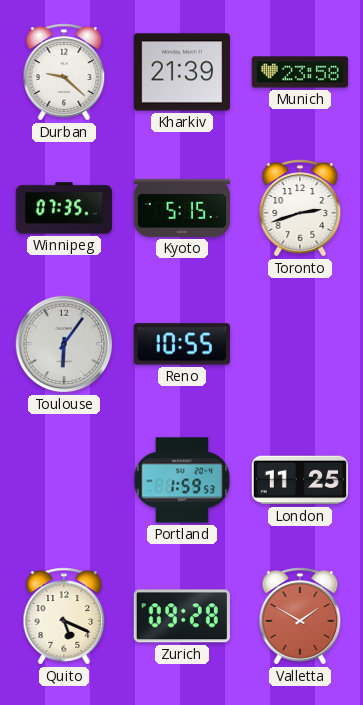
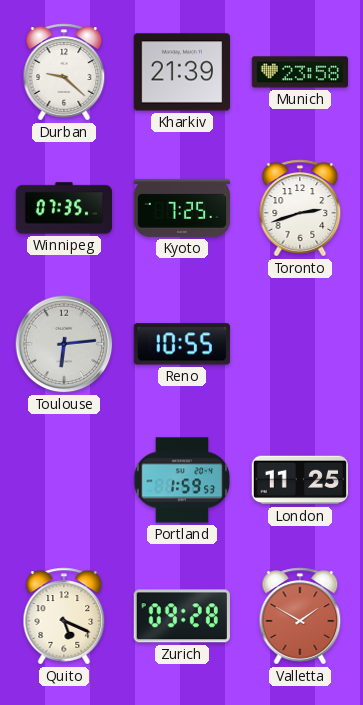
Kyoto: 5:15 -> 7:25
Toulouse: 6:06 -> 6:14
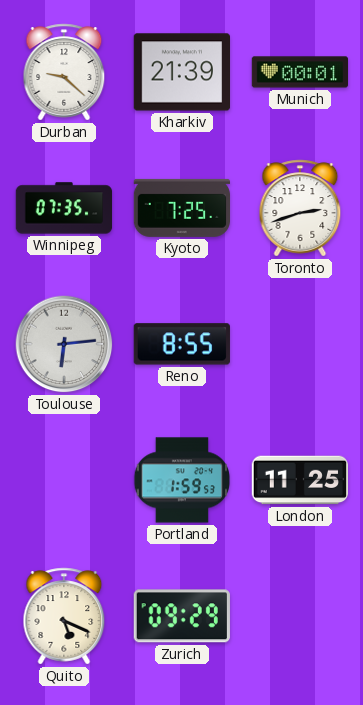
Munich: 23:58 -> 00:01
Reno: 10:55 -> 8:55
Zurich: 09:28 -> 09:29
Valletta: 1:50 -> none
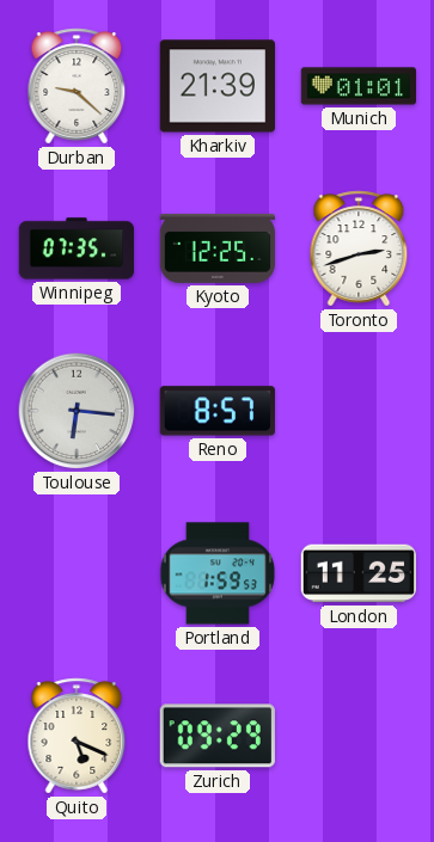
Munich: 00:01 -> 01:01
Kyoto: 7:25 -> 12:25
Toulouse: 6:14 -> 6:16
Reno: 8:55 -> 8:57
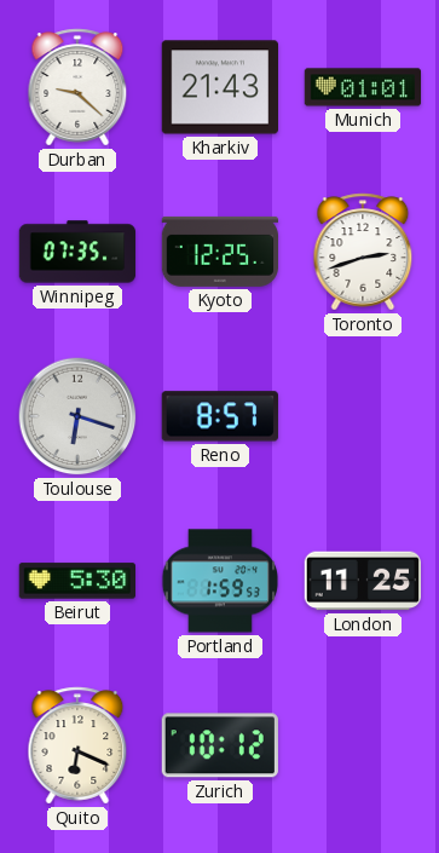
Kharkiv: 21:39 -> 21:43
Toulouse: 6:16 -> 6:18
Beirut: none -> 5:30
Quito: 5:19 -> 6:19
Zurich: 09:29 -> 10:12
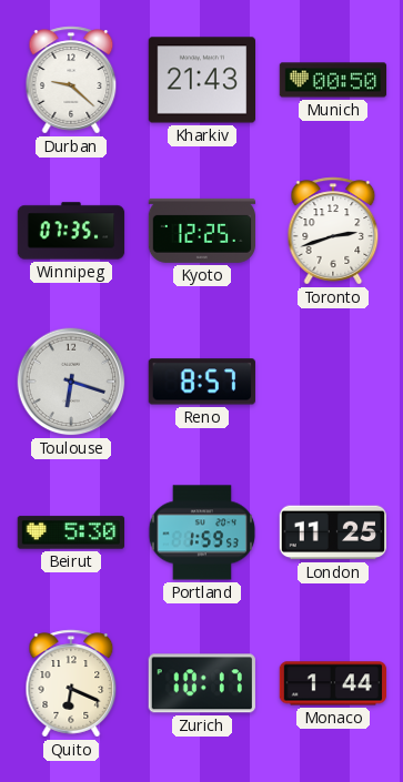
Munich: 01:01 -> 00:50
Zurich: 10:12 -> 10:17
Monaco: none -> 1:44
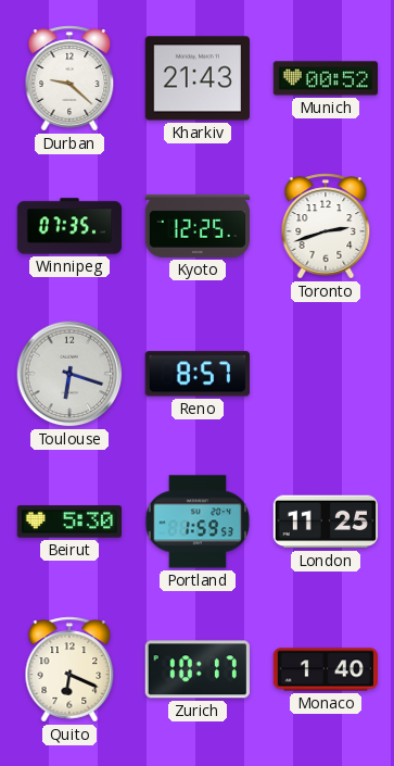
Munich: 00:50 -> 00:52
Monaco: 1:44 -> 1:40
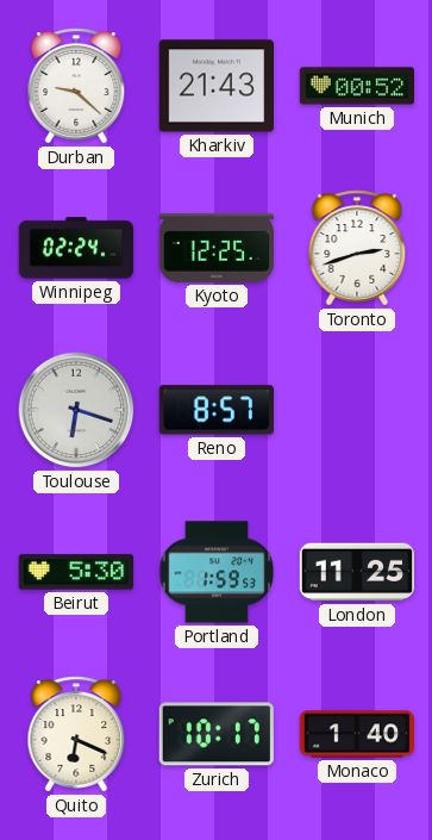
Winnipeg: 07:35 -> 02:24
